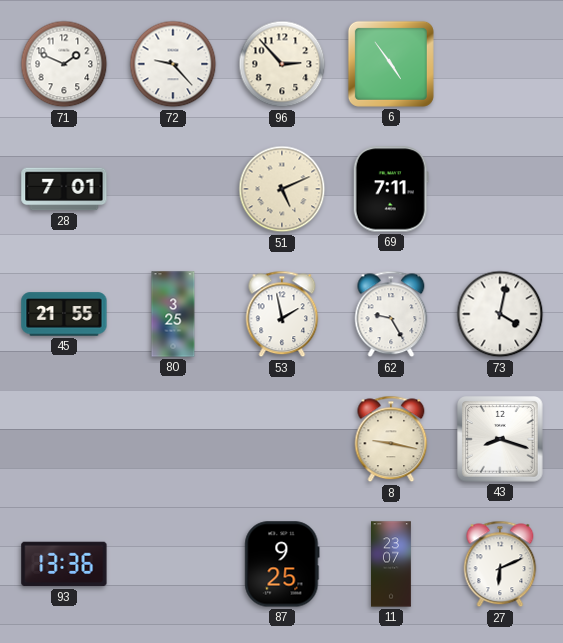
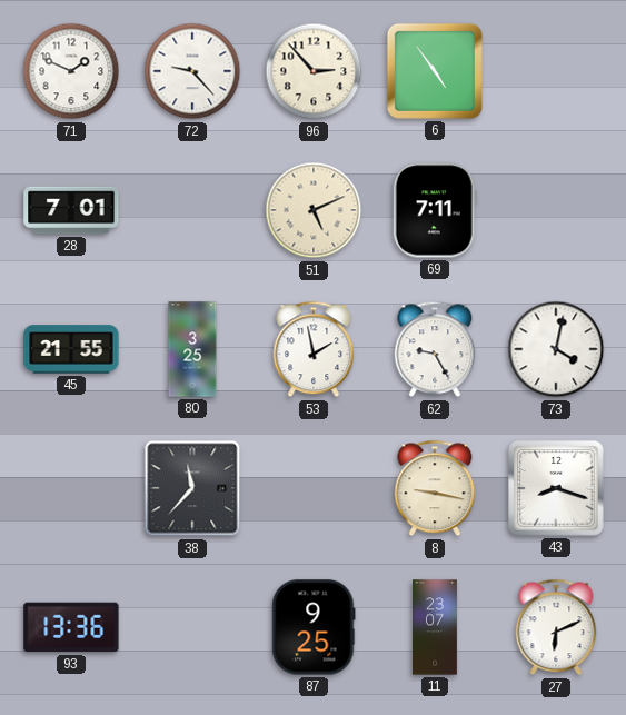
38: none -> 11:37
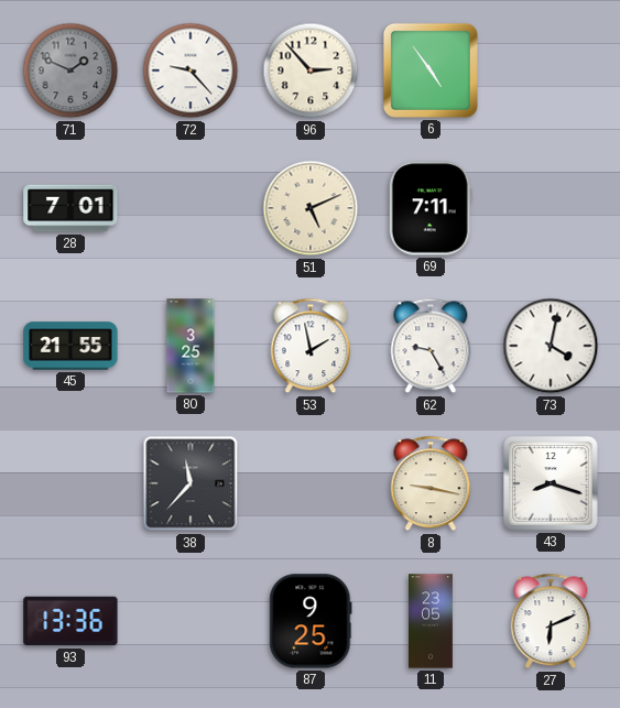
71 dial: white -> grey
11: 23:07 -> 23:05
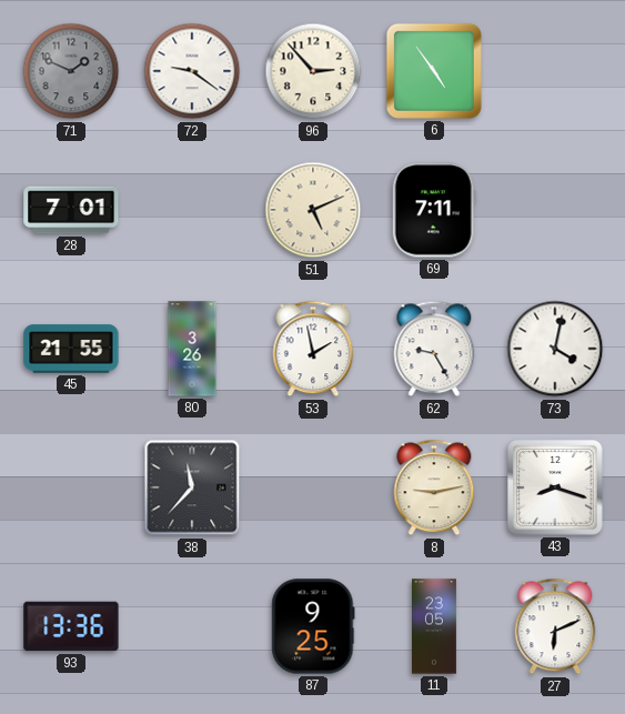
72: 9:23 -> 9:21
80: 3:25 -> 3:26
8: 9:17 -> 9:13
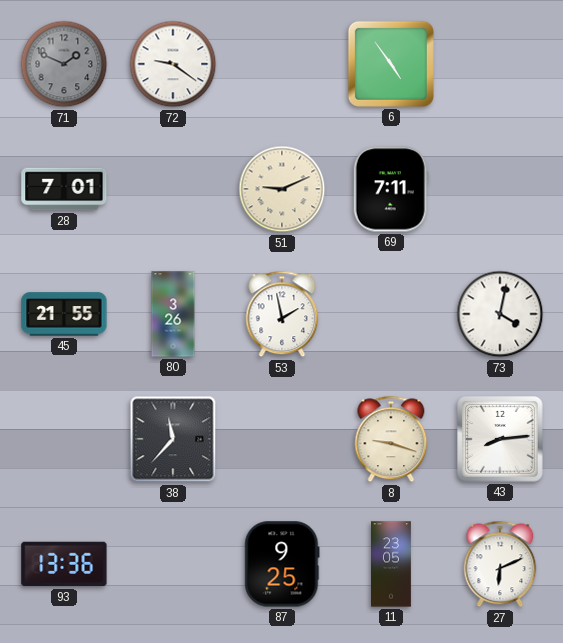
96: 2:53 -> none
51: 5:11 -> 9:11
62: 9:25 -> none
8: 9:13 -> 9:18
43: 8:18 -> 8:14
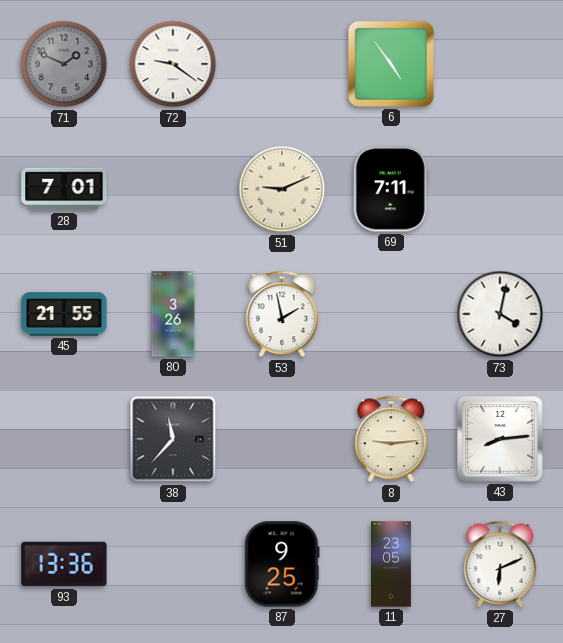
8: 9:18 -> 9:14
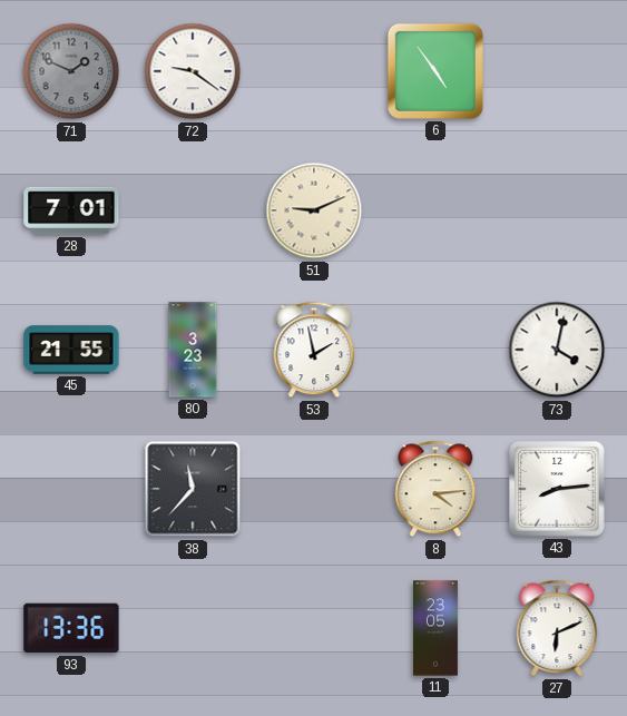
69: 7:11 -> none
80: 3:26 -> 3:23
8: 9:14 -> 4:14
87: 9:25 -> none
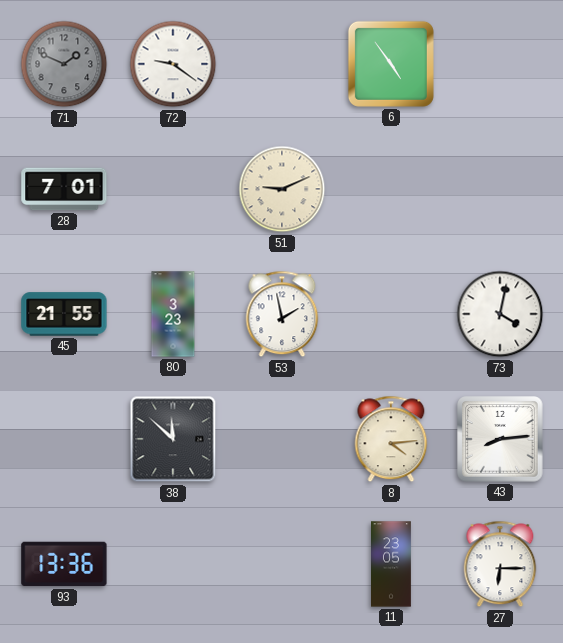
38: 11:37 -> 11:52
27: 6:11 -> 6:15
